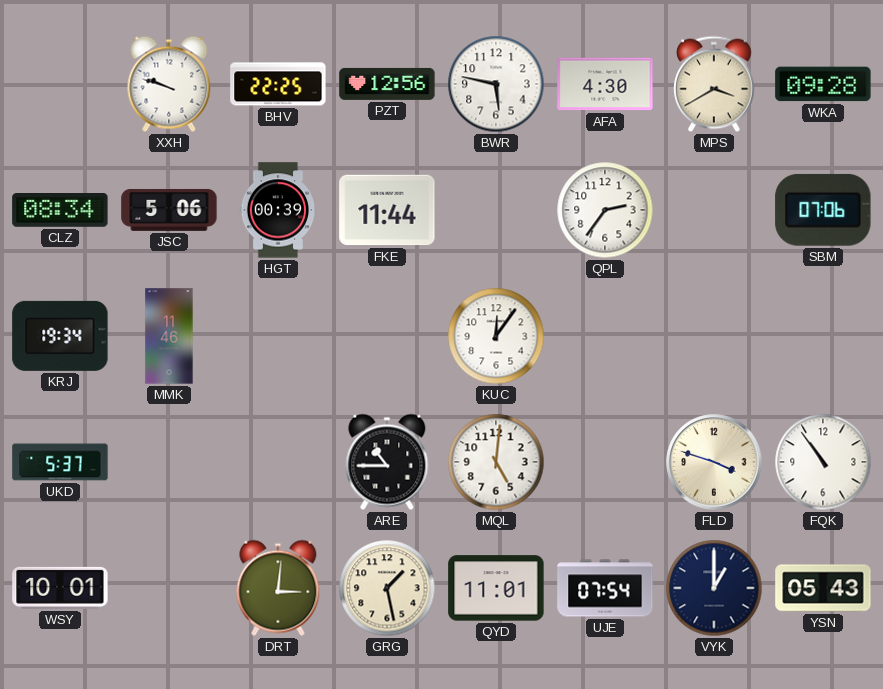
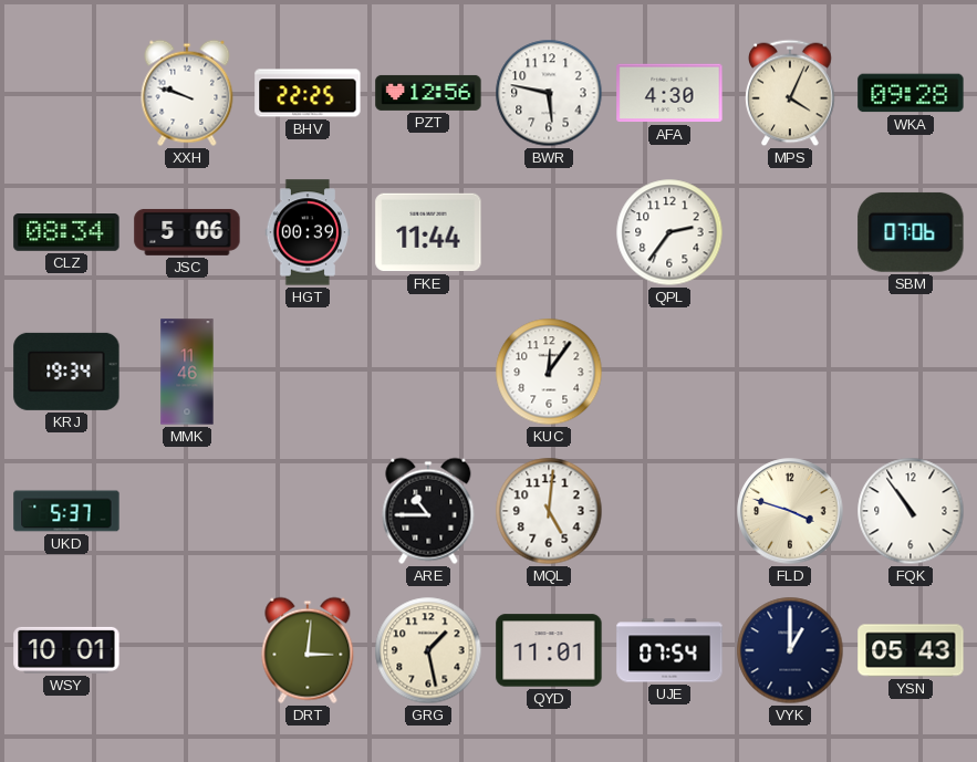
MPS: 3:40 -> 4:04
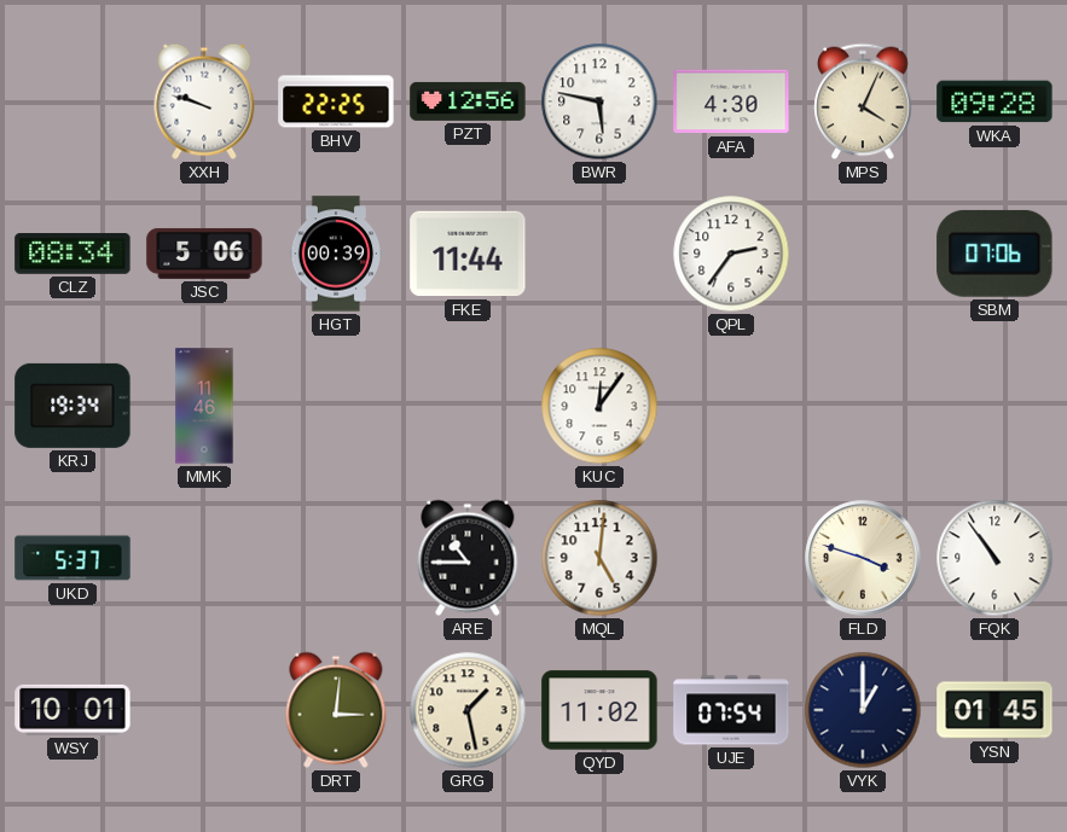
QYD: 11:01 -> 11:02
YSN: 05:43 -> 01:45
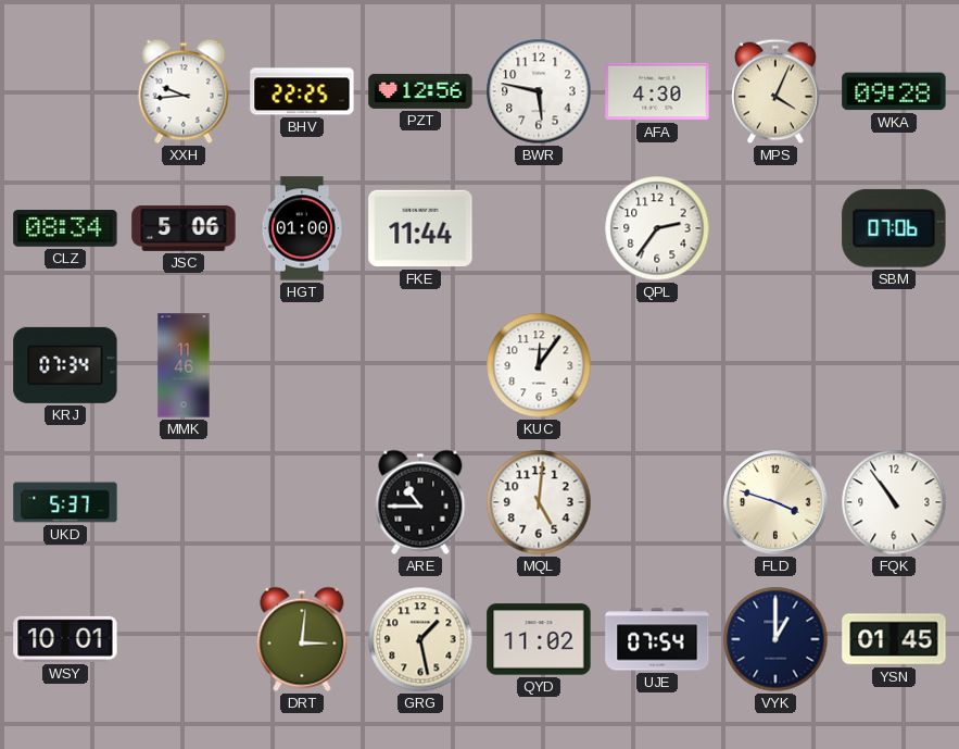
XXH: 9:48 -> 9:44
HGT: 00:39 -> 01:00
KRJ: 19:34 -> 07:34
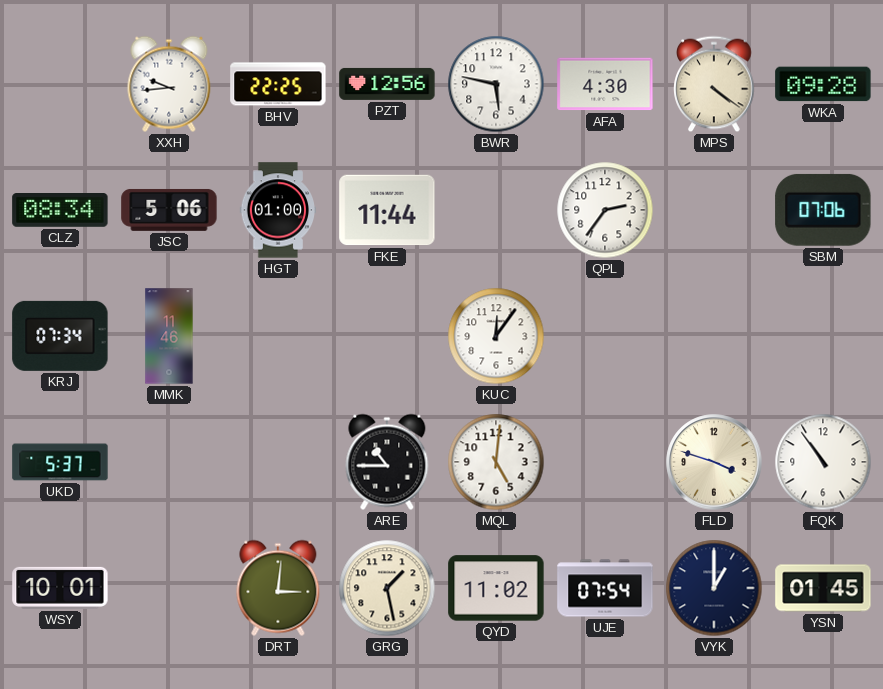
MPS: 4:04 -> 4:21
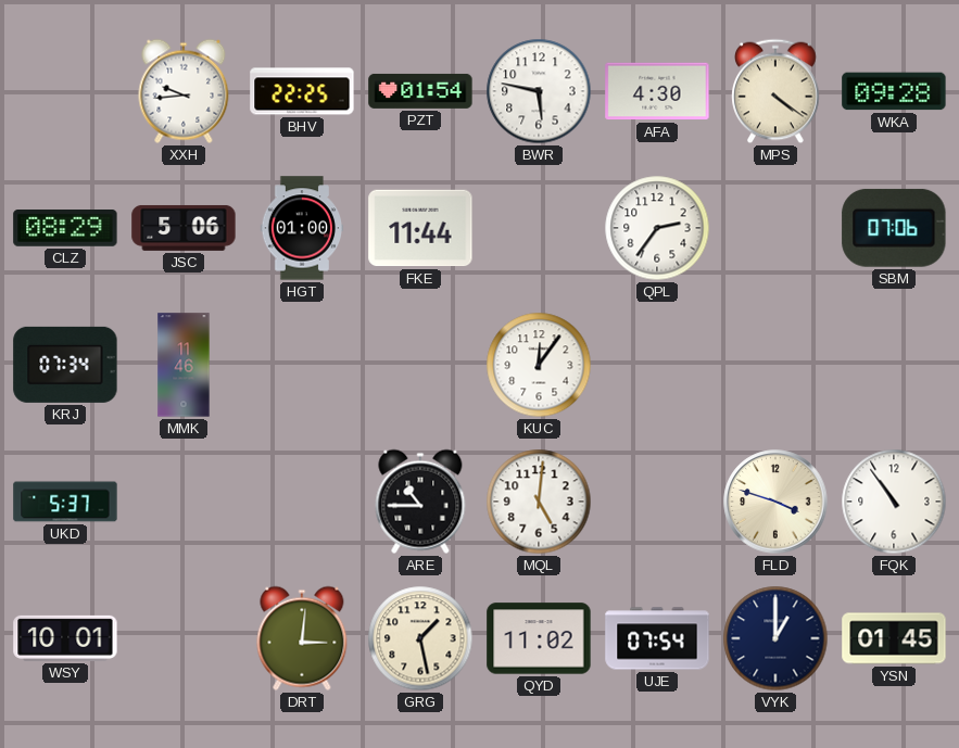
PZT: 12:56 -> 01:54
CLZ: 08:34 -> 08:29
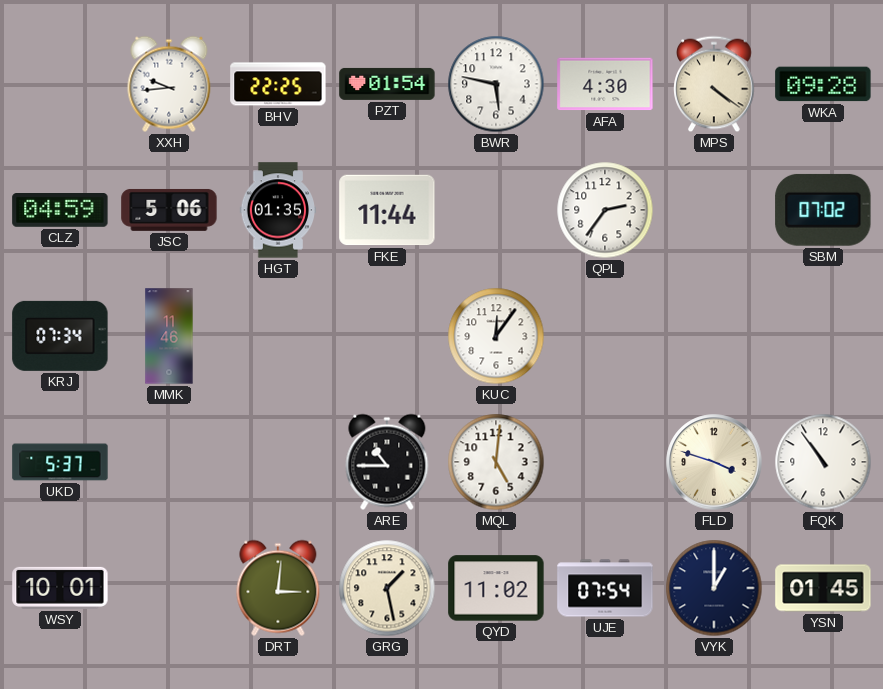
CLZ: 08:29 -> 04:59
HGT: 01:00 -> 01:35
SBM: 07:06 -> 07:02
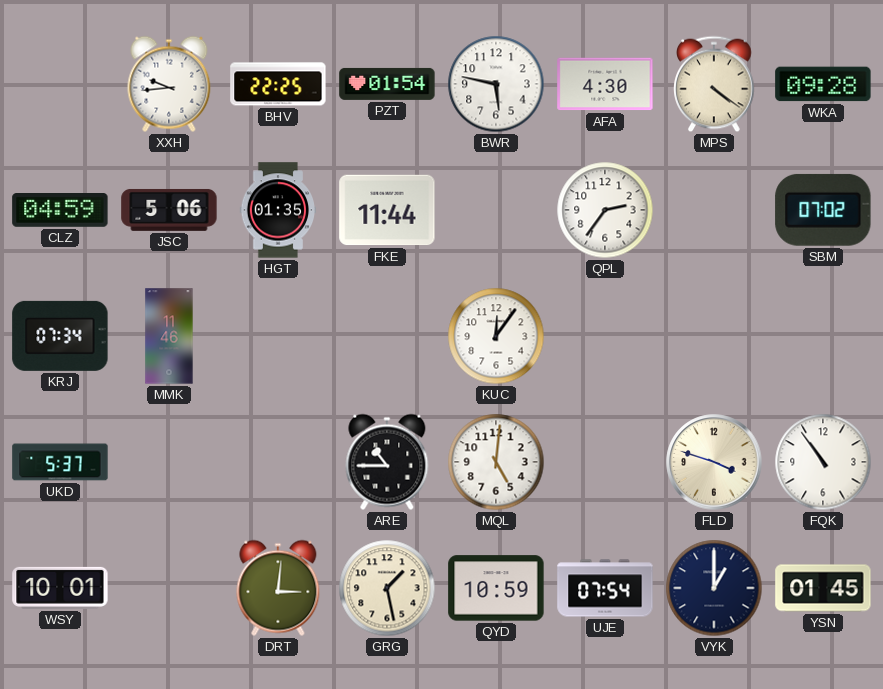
QYD: 11:02 -> 10:59
